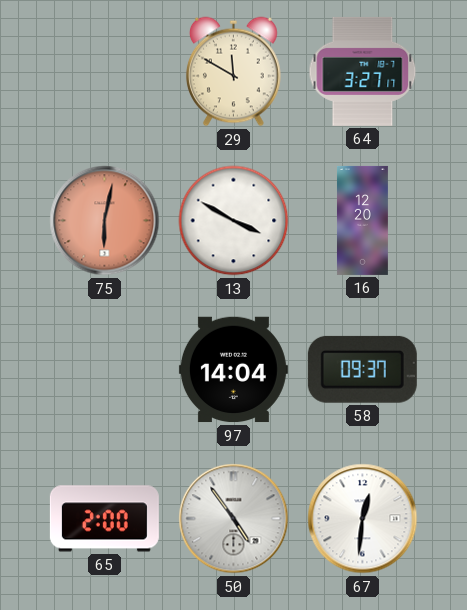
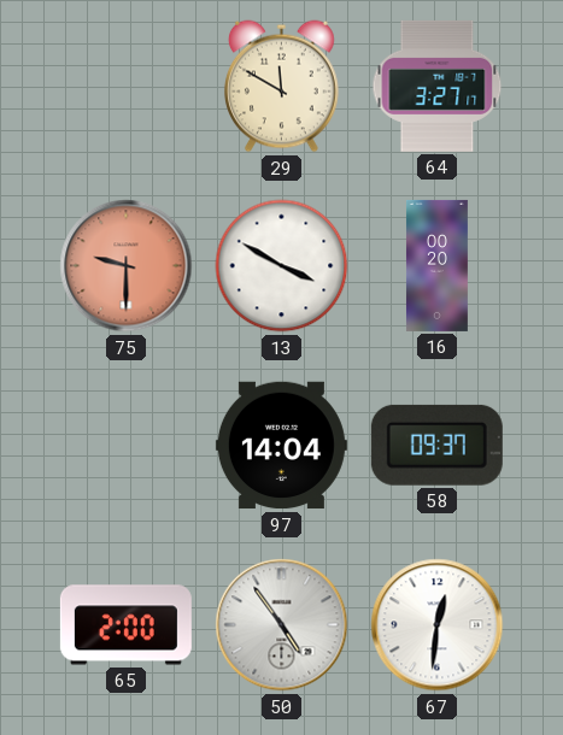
75: 6:02 -> 9:30
16: 12:20 -> 00:20
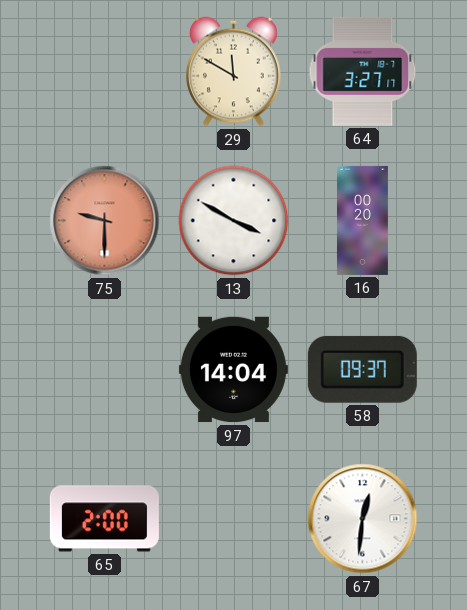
50: 4:54 -> none
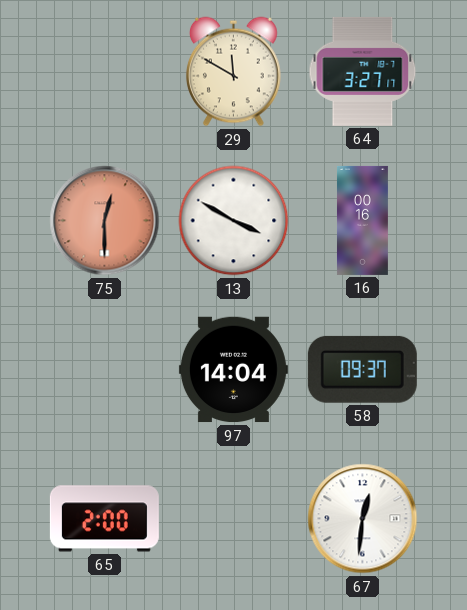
75: 9:30 -> 12:30
16: 00:20 -> 00:16
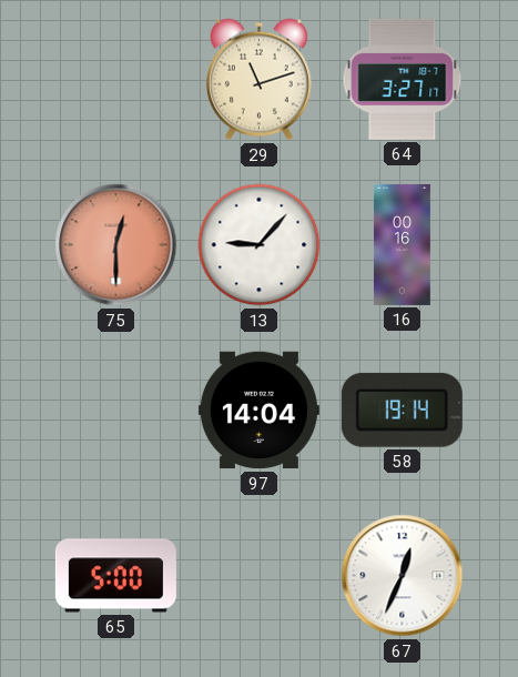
29: 11:50 -> 11:12
13: 3:50 -> 9:07
58: 09:37 -> 19:14
65: 2:00 -> 5:00
67: 12:31 -> 12:34
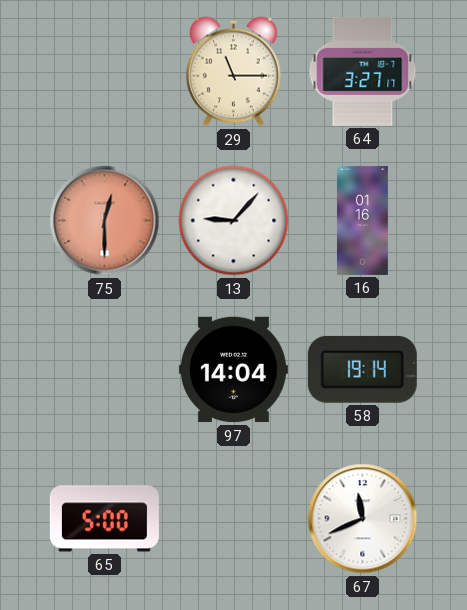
29: 11:12 -> 11:15
16: 00:16 -> 01:16
67: 12:34 -> 11:41
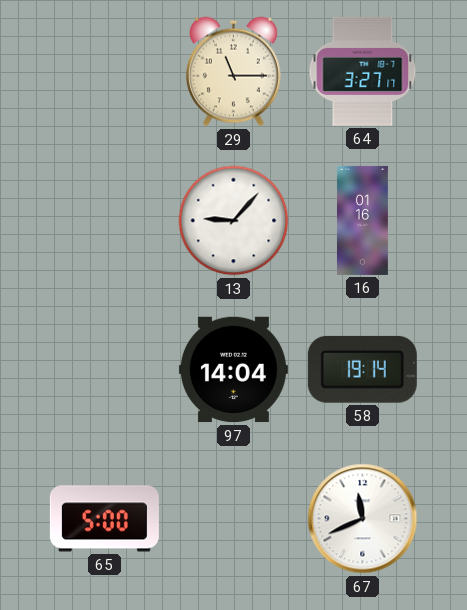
75: 12:30 -> none
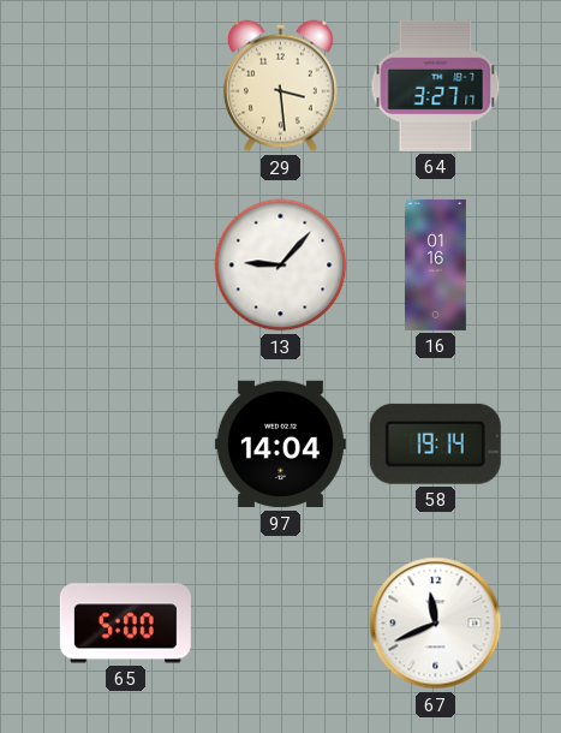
29: 11:15 -> 3:29
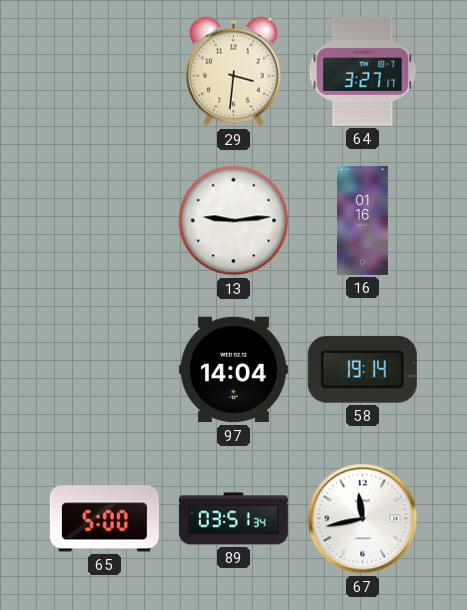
29: 3:29 -> 3:31
13: 9:07 -> 9:14
89: none -> 03:51
67: 11:41 -> 11:43
